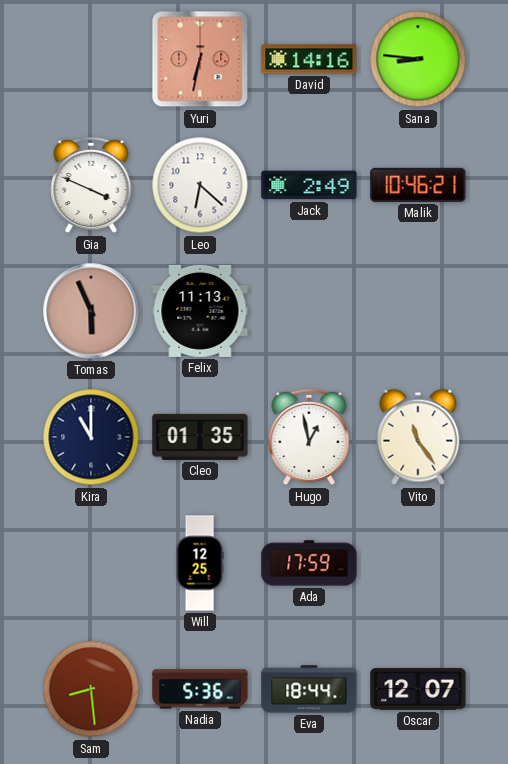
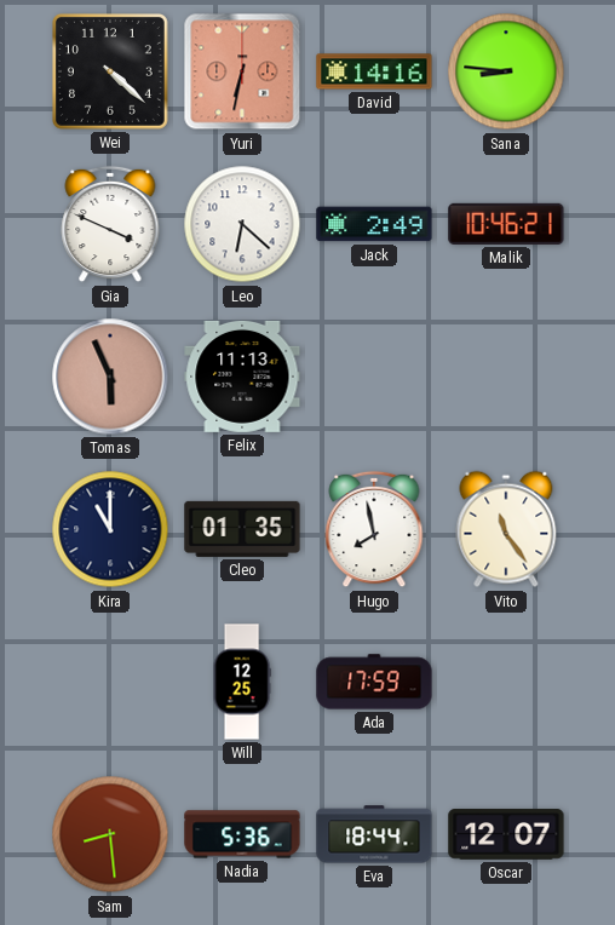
Wei: none -> 4:22
Hugo: 12:58 -> 7:58
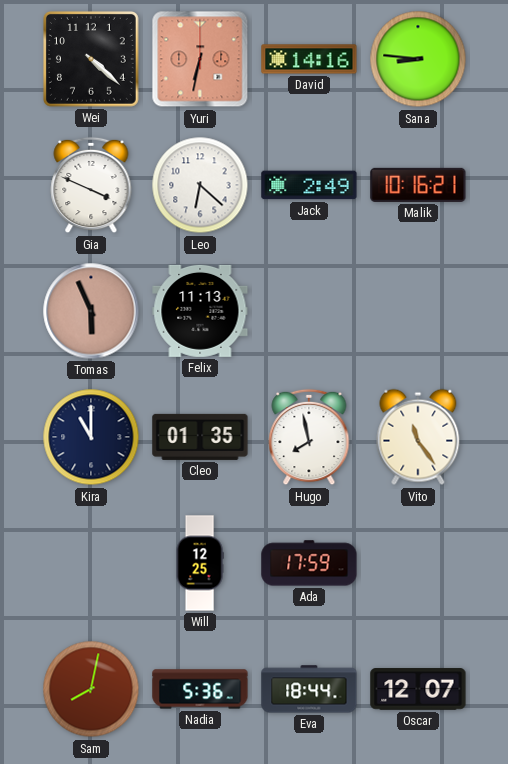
Malik: 10:46 -> 10:16
Sam: 8:29 -> 8:02
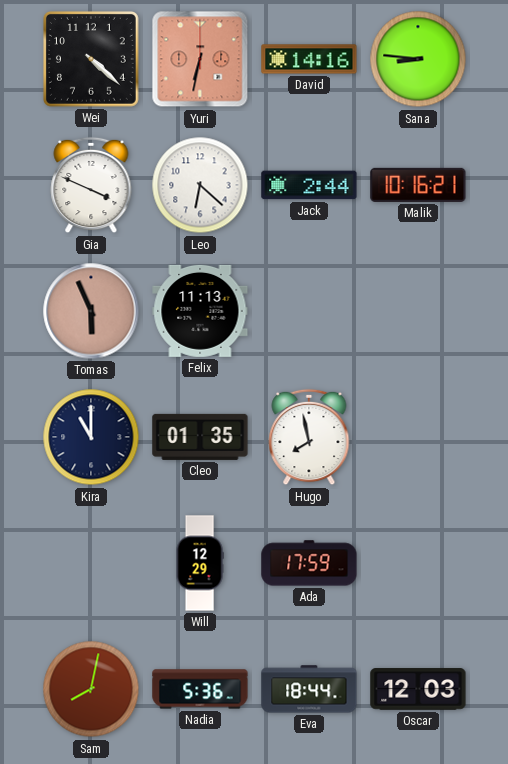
Jack: 2:49 -> 2:44
Vito: 11:24 -> none
Will: 12:25 -> 12:29
Oscar: 12:07 -> 12:03
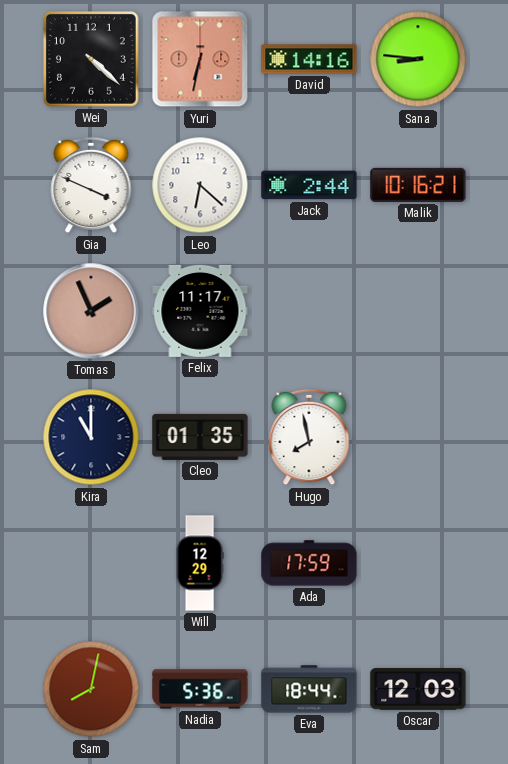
Tomas: 5:56 -> 1:56
Felix: 11:13 -> 11:17
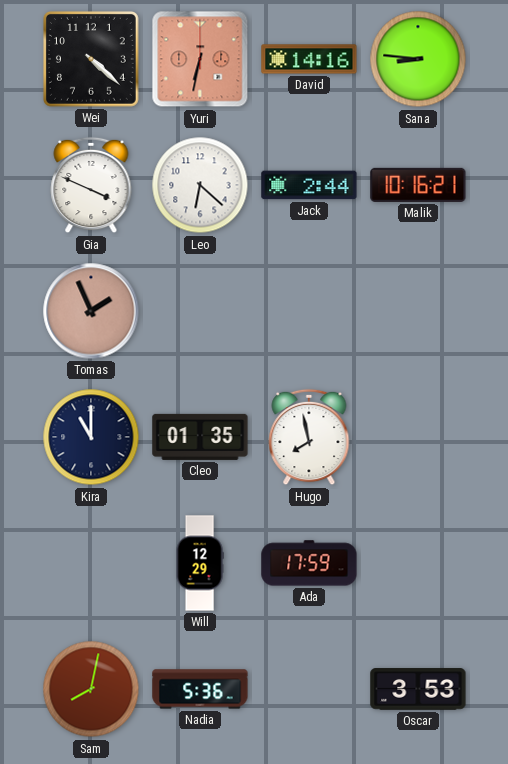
Felix: 11:17 -> none
Eva: 18:44 -> none
Oscar: 12:03 -> 3:53
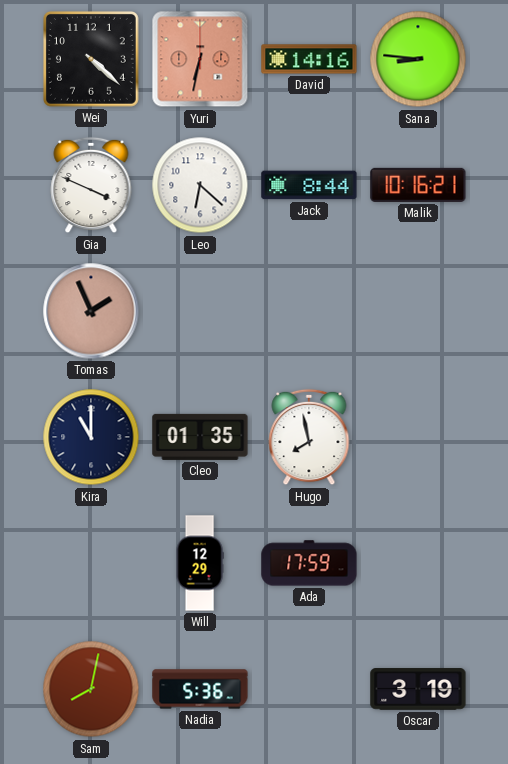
Jack: 2:44 -> 8:44
Oscar: 3:53 -> 3:19
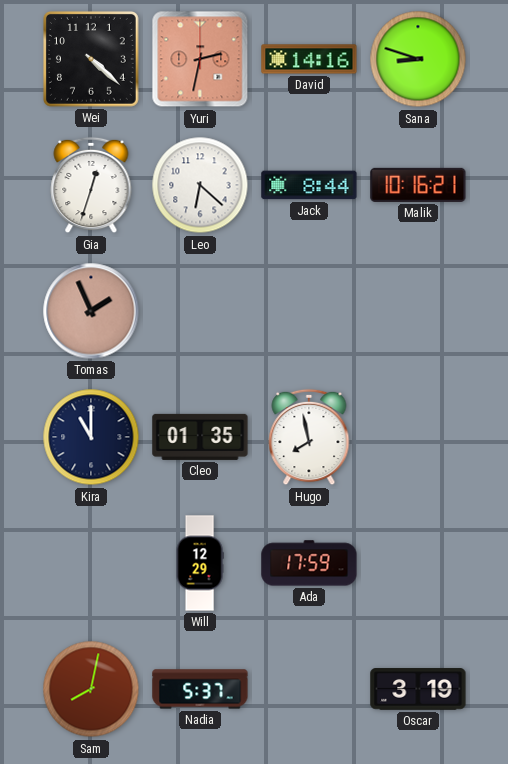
Yuri: 6:32 -> 2:32
Sana: 8:46 -> 8:48
Gia: 3:49 -> 12:33
Nadia: 5:36 -> 5:37
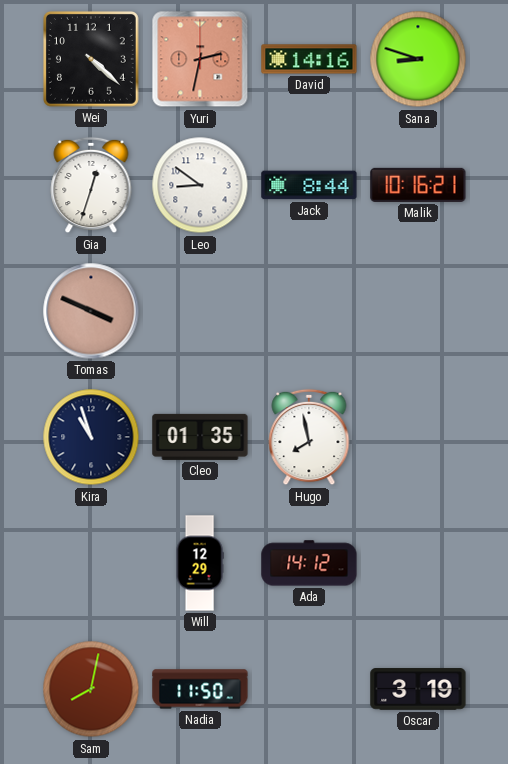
Leo: 6:22 -> 8:51
Tomas: 1:56 -> 3:49
Kira: 11:00 -> 10:57
Ada: 17:59 -> 14:12
Nadia: 5:37 -> 11:50
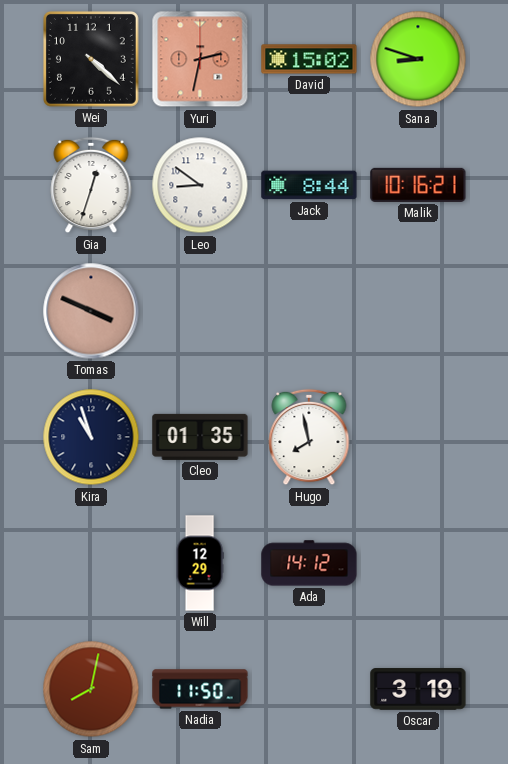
David: 14:16 -> 15:02
